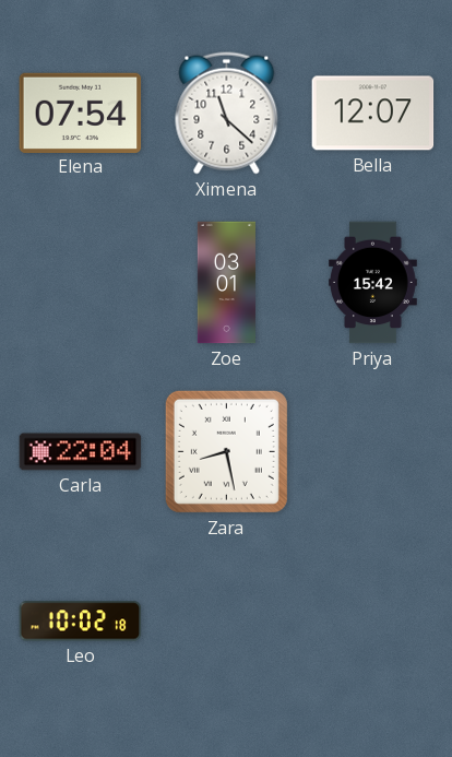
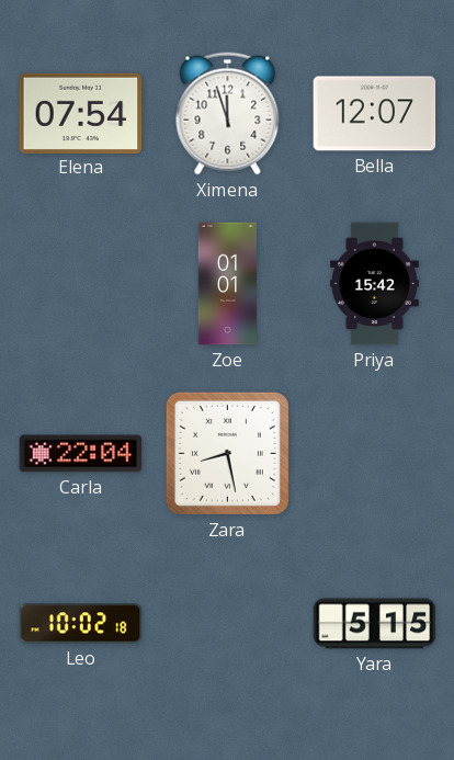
Ximena: 11:22 -> 11:57
Zoe: 03:01 -> 01:01
Yara: none -> 5:15
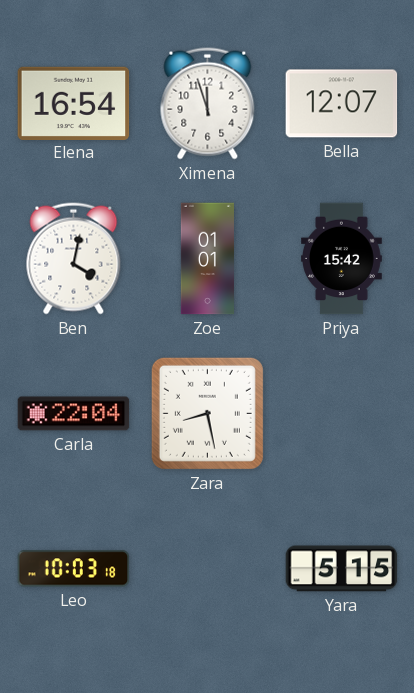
Elena: 07:54 -> 16:54
Ben: none -> 4:02
Leo: 10:02 -> 10:03
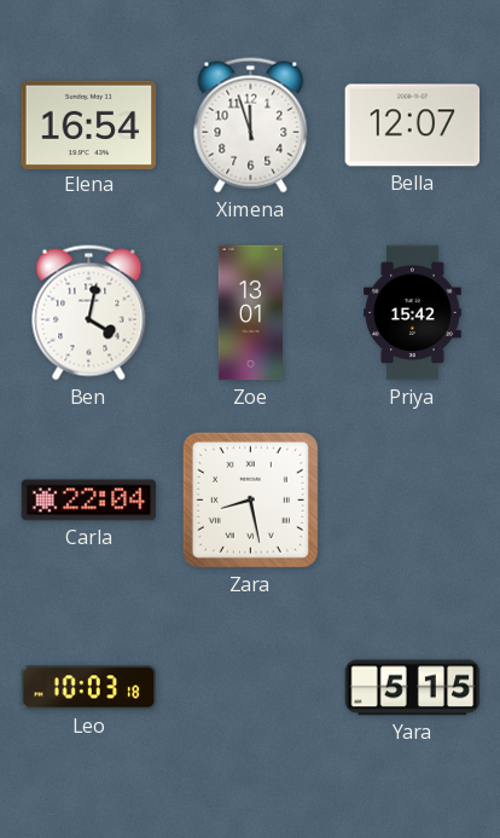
Zoe: 01:01 -> 13:01
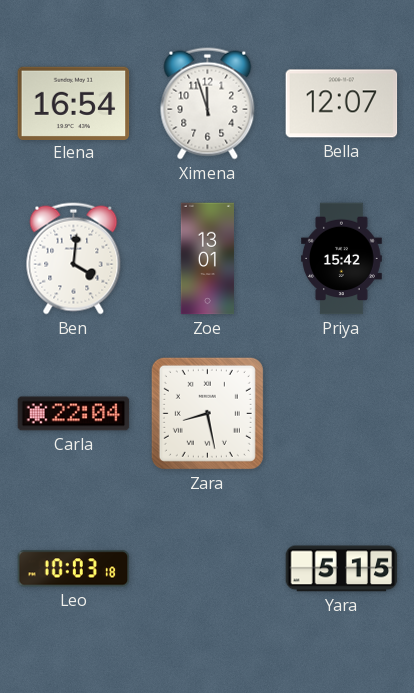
Ben: 4:02 -> 4:01
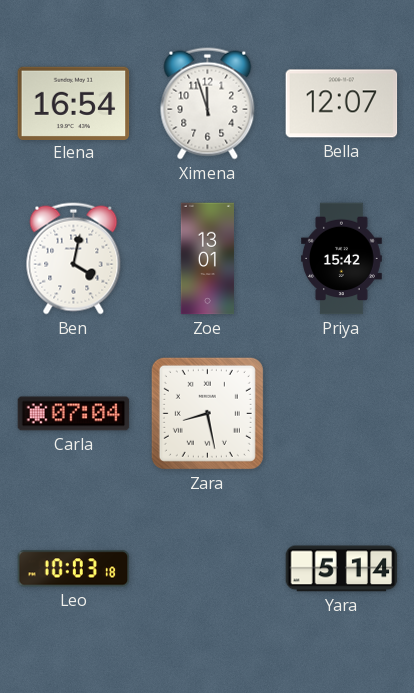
Ben: 4:01 -> 4:02
Carla: 22:04 -> 07:04
Yara: 5:15 -> 5:14
